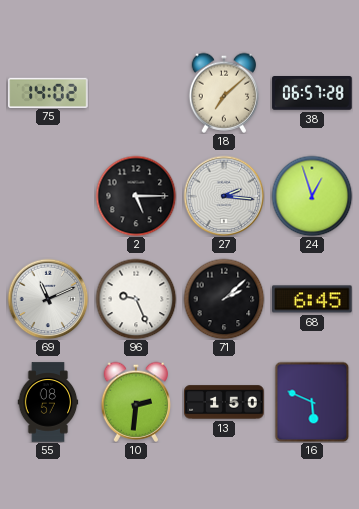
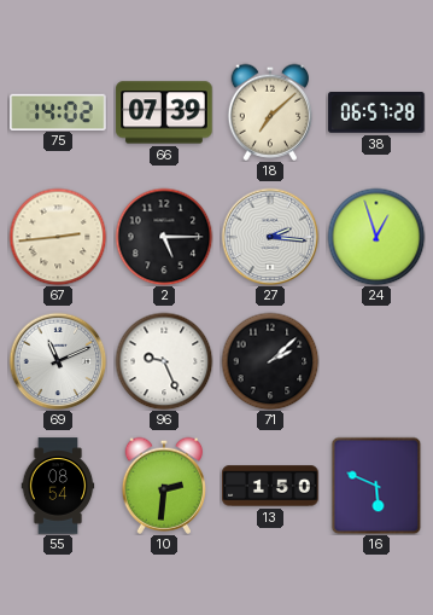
66: none -> 07:39
67: none -> 2:44
68: 6:45 -> none
55: 08:57 -> 08:54
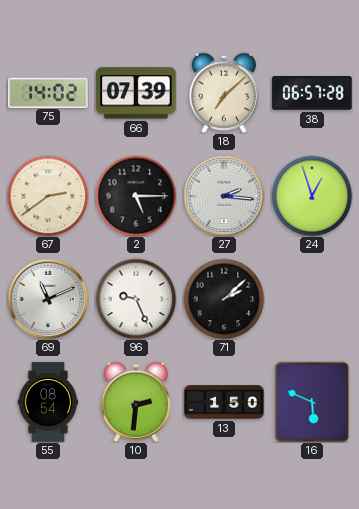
67: 2:44 -> 2:39
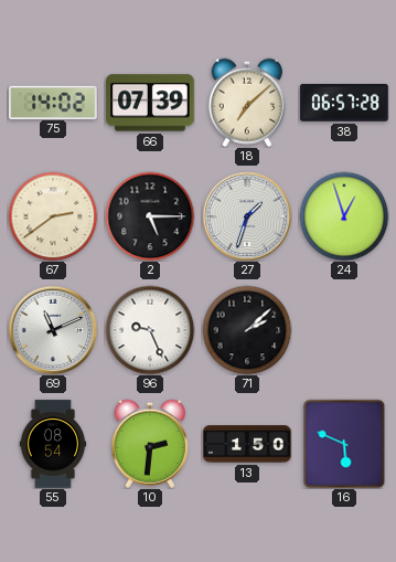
27: 2:16 -> 1:33
